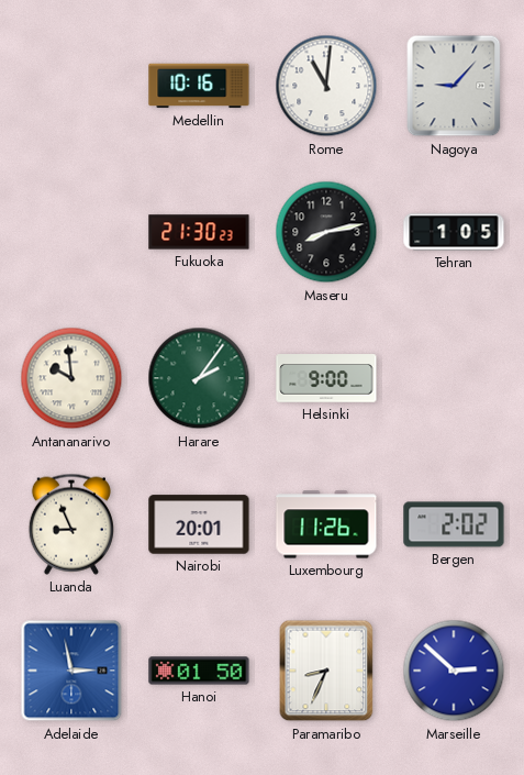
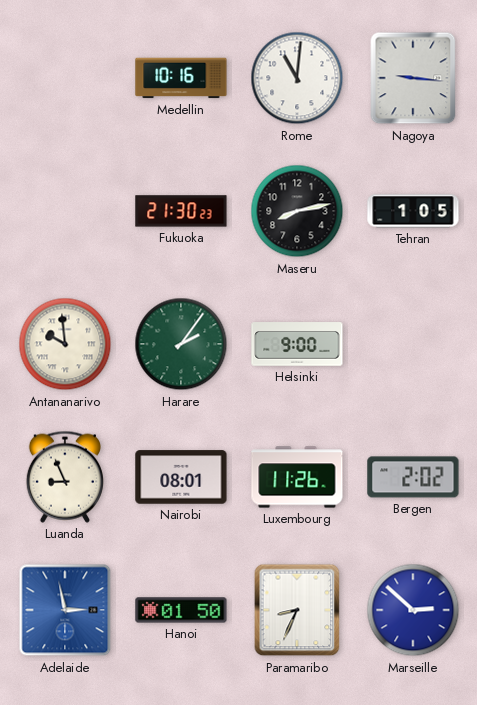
Nagoya: 9:07 -> 9:16
Nairobi: 20:01 -> 08:01
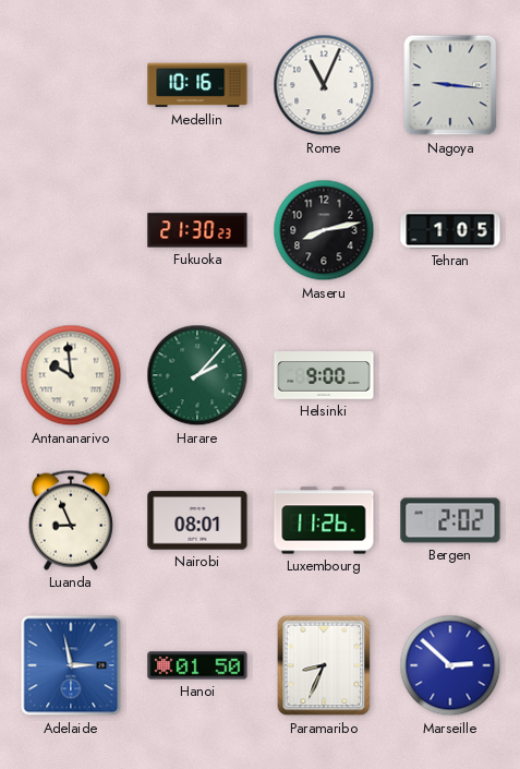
Rome: 11:01 -> 11:04
Harare: 2:06 -> 2:07
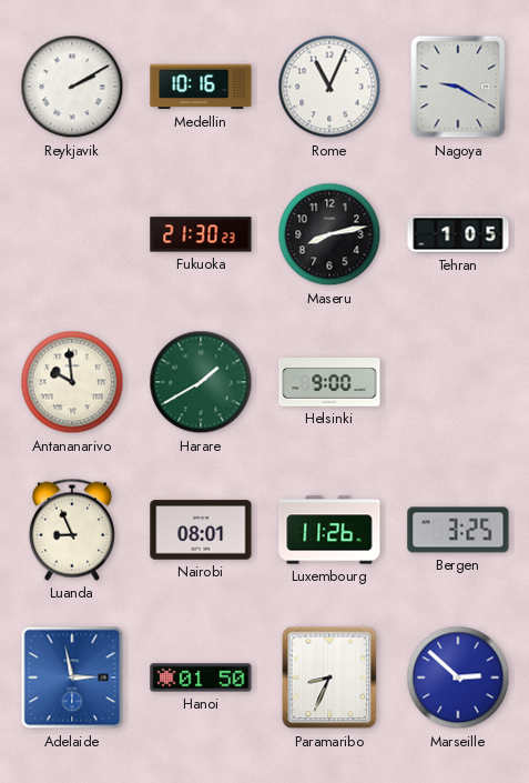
Reykjavik: none -> 2:10
Nagoya: 9:16 -> 9:20
Harare: 2:07 -> 1:40
Bergen: 2:02 -> 3:25
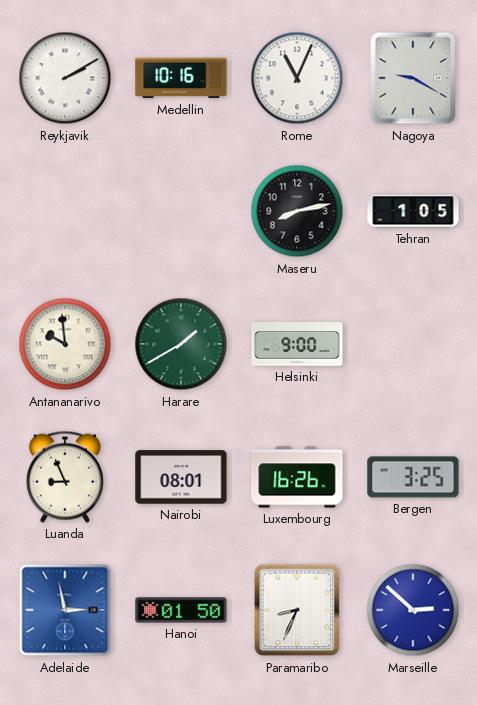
Fukuoka: 21:30 -> none
Luxembourg: 11:26 -> 16:26
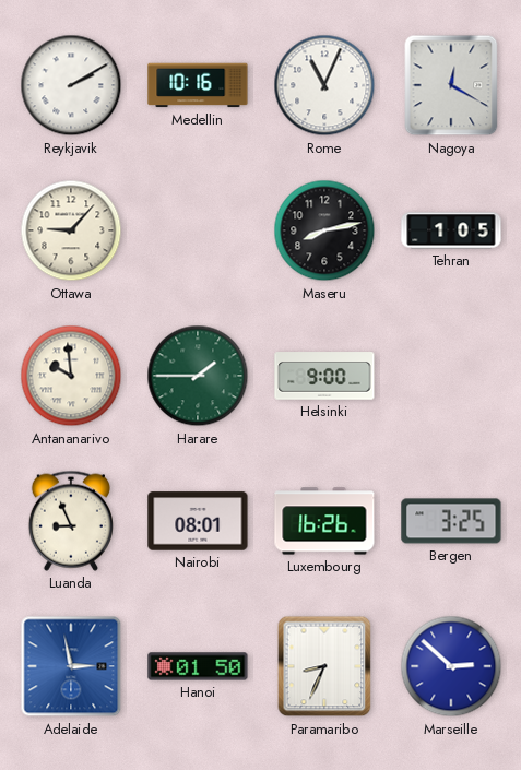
Nagoya: 9:20 -> 12:20
Ottawa: none -> 9:07
Harare: 1:40 -> 1:45
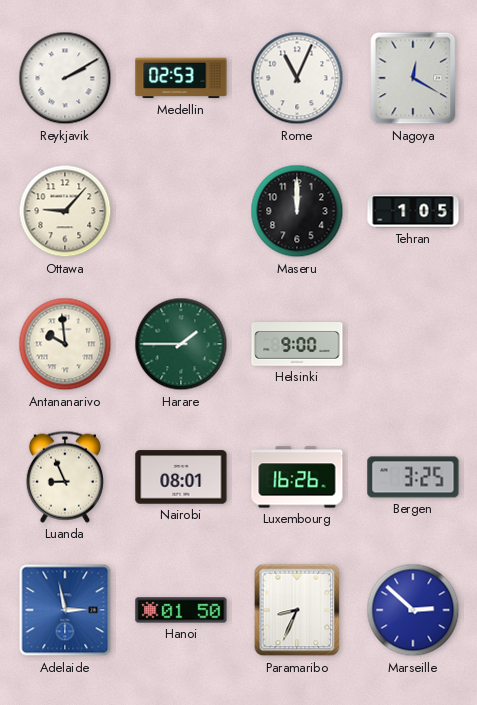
Medellin: 10:16 -> 02:53
Maseru: 8:13 -> 12:00
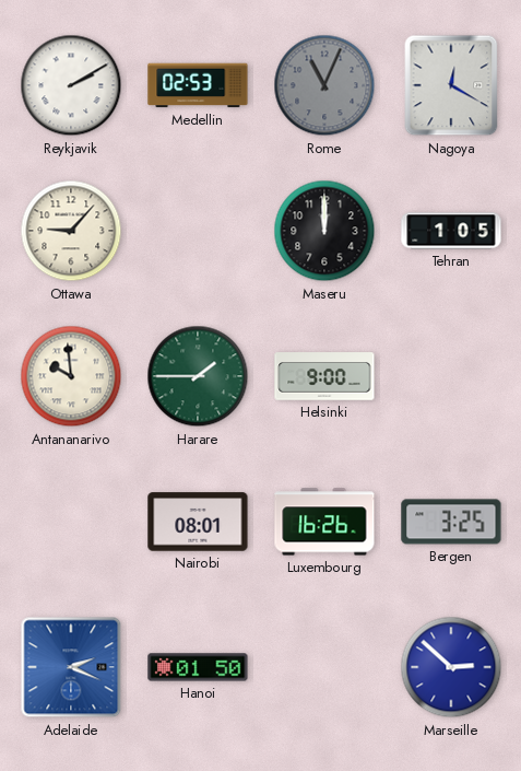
Rome dial: white -> grey
Luanda: 8:56 -> none
Adelaide: 2:58 -> 2:19
Paramaribo: 8:34 -> none
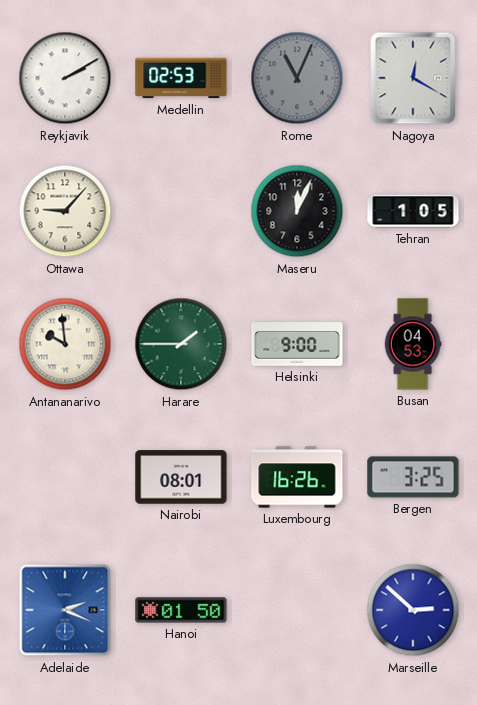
Maseru: 12:00 -> 12:04
Busan: none -> 04:53
